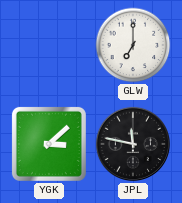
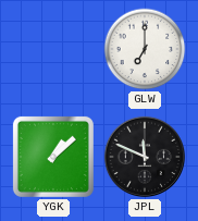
YGK: 3:08 -> 1:08
JPL: 11:47 -> 11:49
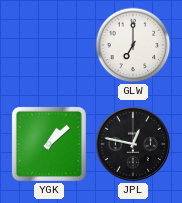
JPL: 11:49 -> 12:47
